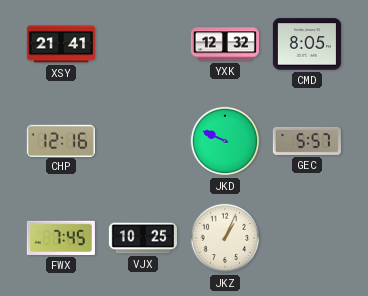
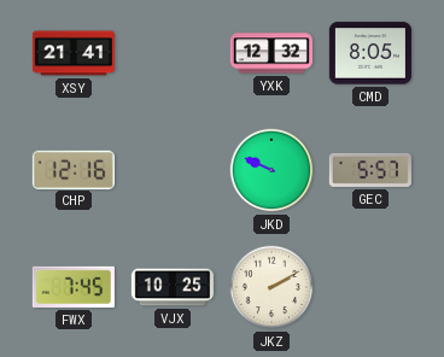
JKZ: 1:04 -> 2:10
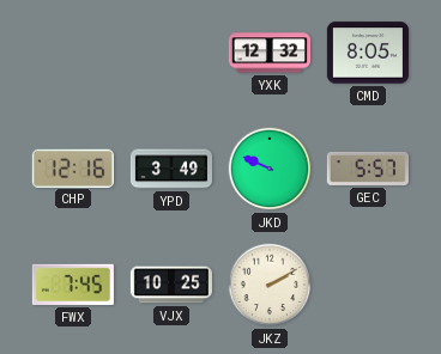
XSY: 21:41 -> none
YPD: none -> 3:49
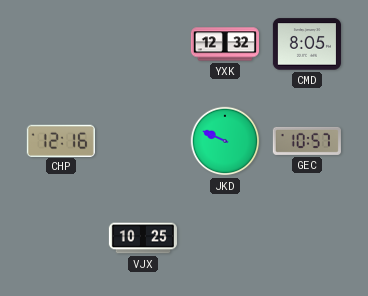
YPD: 3:49 -> none
GEC: 5:57 -> 10:57
FWX: 7:45 -> none
JKZ: 2:10 -> none
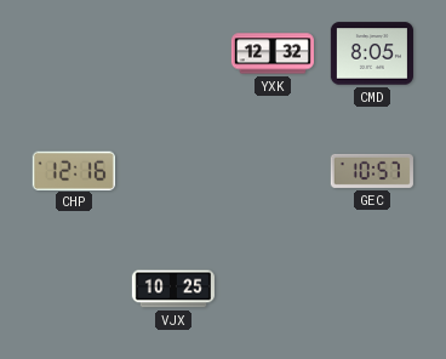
JKD: 9:49 -> none
